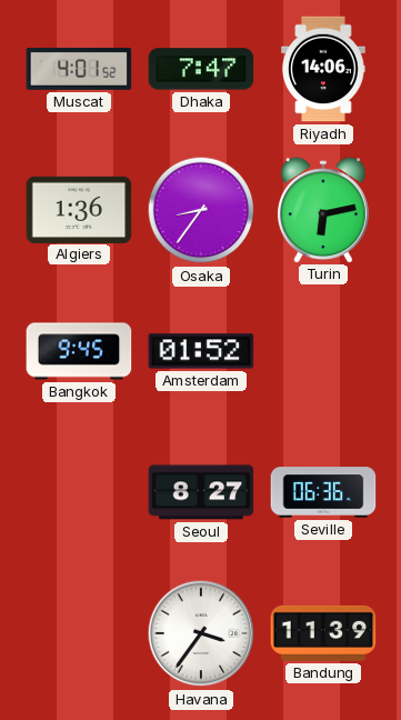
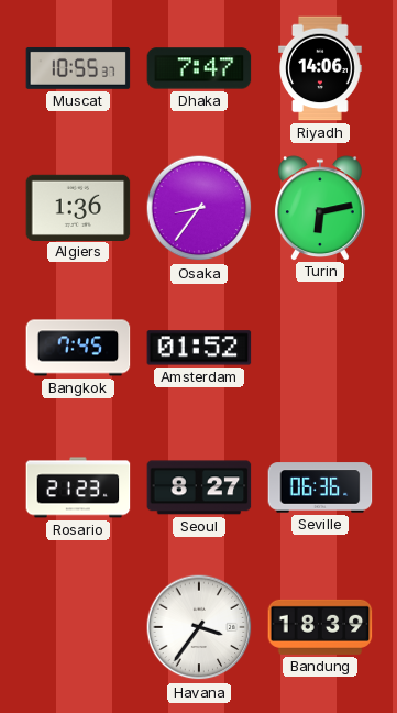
Muscat: 4:01 -> 10:55
Bangkok: 9:45 -> 7:45
Rosario: none -> 21:23
Bandung: 11:39 -> 18:39
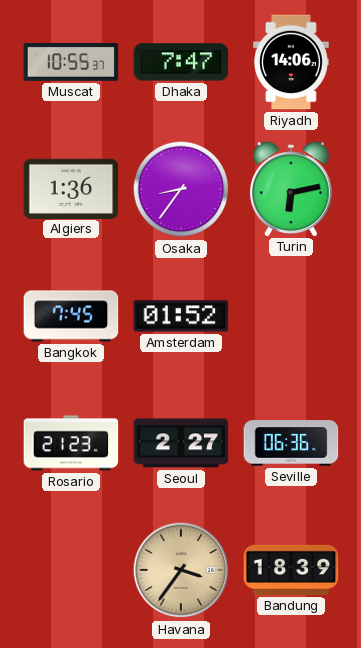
Seoul: 8:27 -> 2:27
Havana dial: white -> champagne
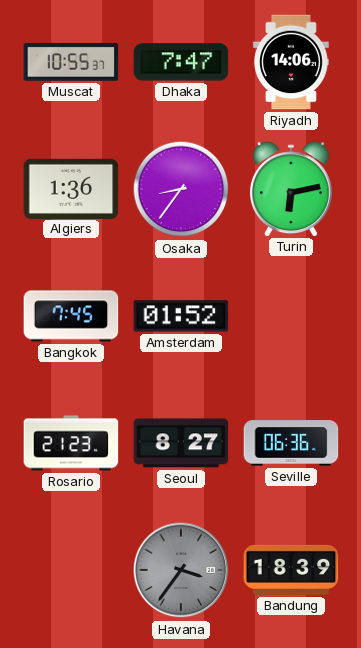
Seoul: 2:27 -> 8:27
Havana dial: champagne -> grey
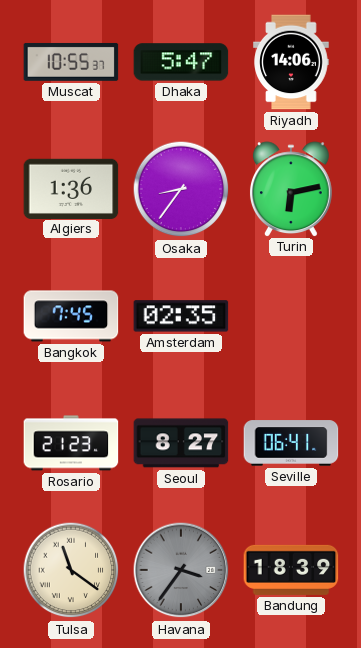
Dhaka: 7:47 -> 5:47
Amsterdam: 01:52 -> 02:35
Seville: 06:36 -> 06:41
Tulsa: none -> 11:21
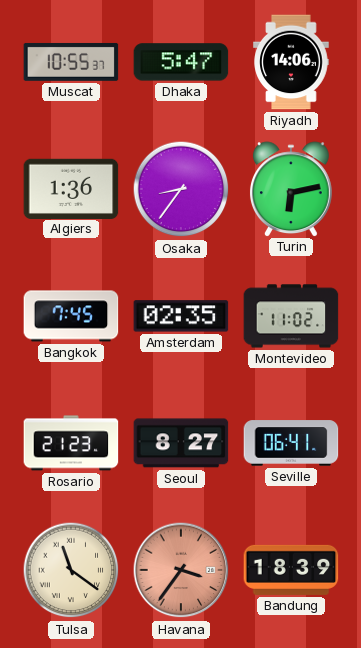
Montevideo: none -> 11:02
Havana dial: grey -> salmon
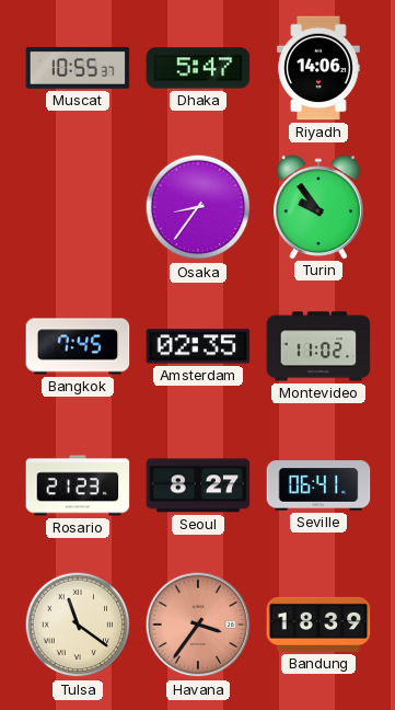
Algiers: 1:36 -> none
Turin: 6:13 -> 9:54
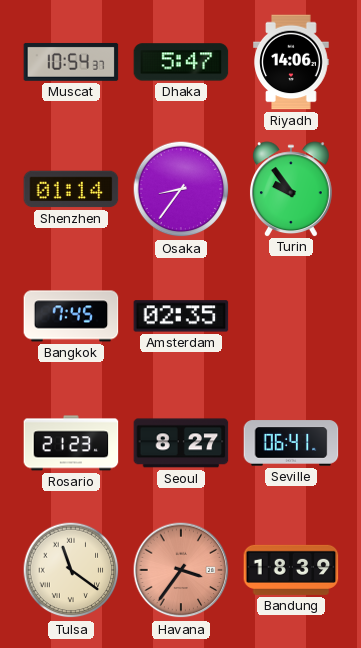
Muscat: 10:55 -> 10:54
Shenzhen: none -> 01:14
Montevideo: 11:02 -> none
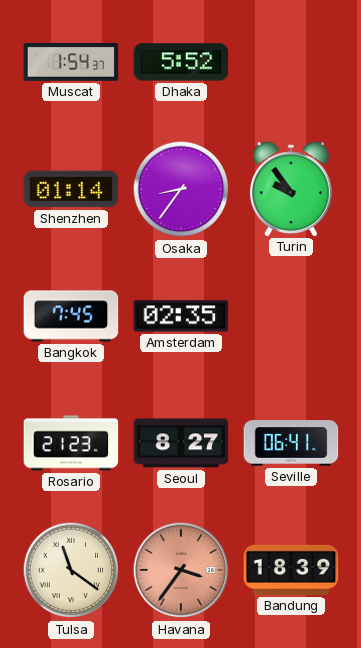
Muscat: 10:54 -> 1:54
Dhaka: 5:47 -> 5:52
Riyadh: 14:06 -> none
